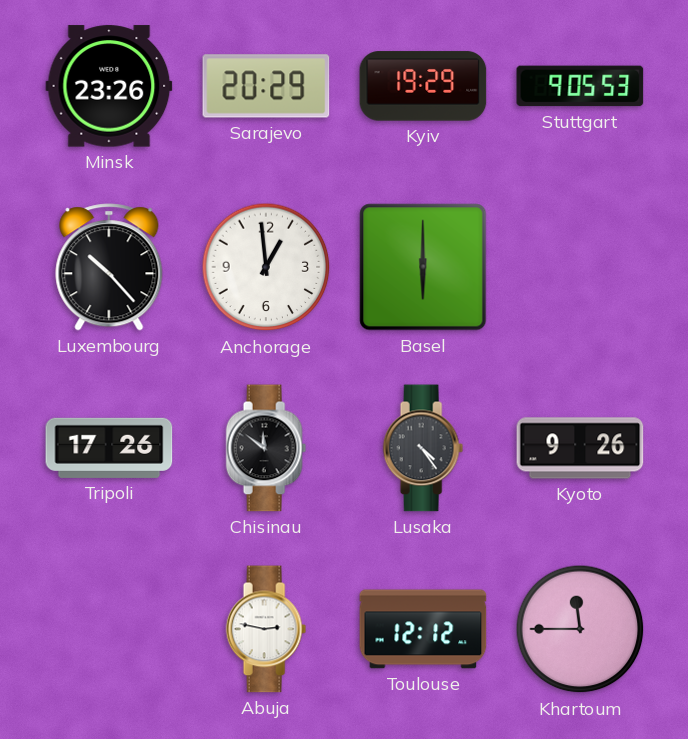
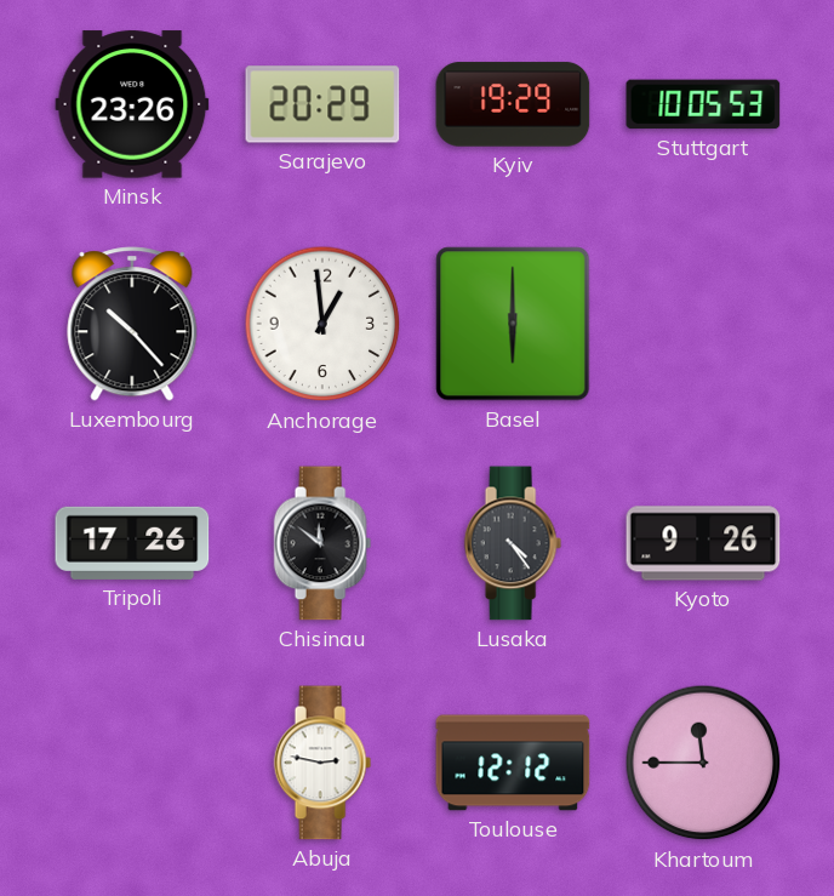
Stuttgart: 9:05 -> 10:05
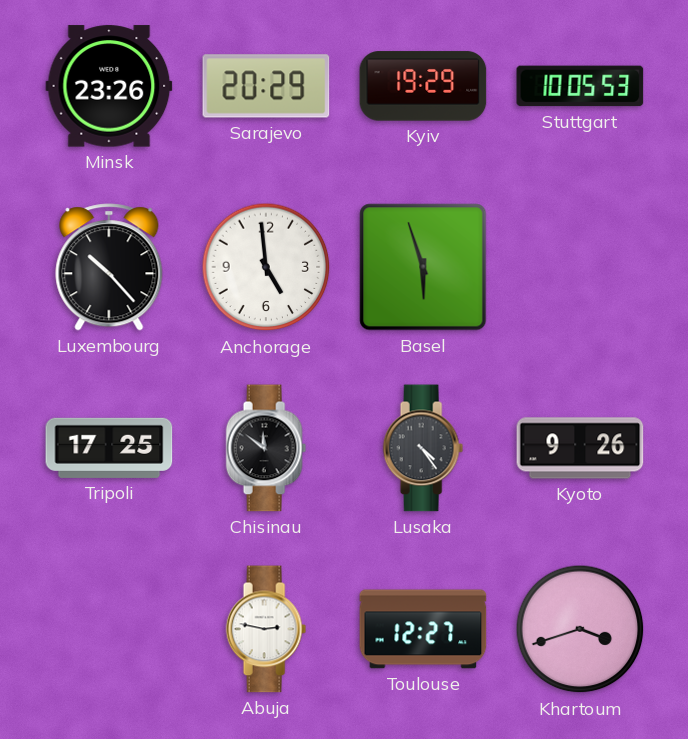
Anchorage: 12:59 -> 4:59
Basel: 6:00 -> 5:57
Tripoli: 17:26 -> 17:25
Toulouse: 12:12 -> 12:27
Khartoum: 11:45 -> 3:42
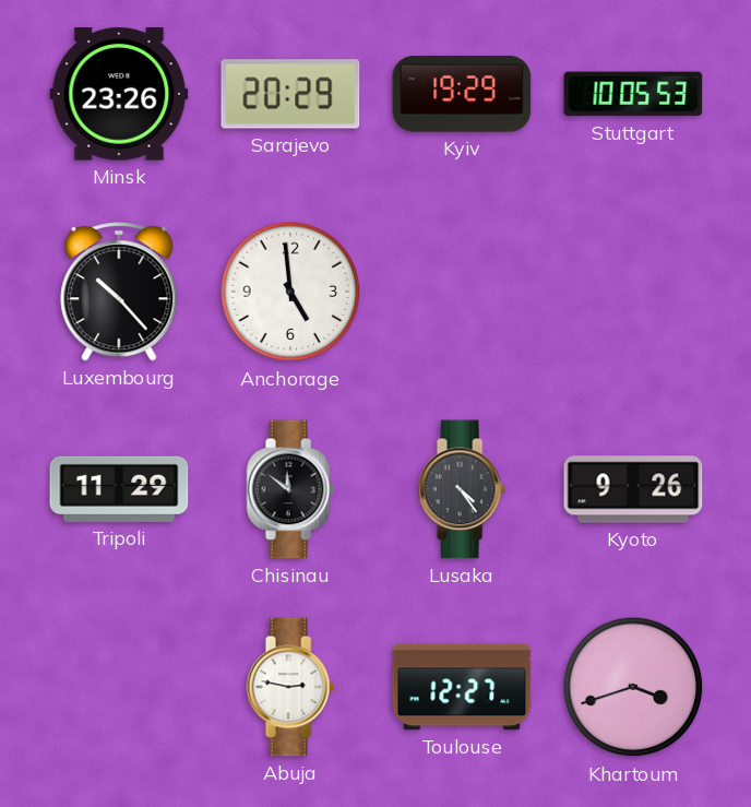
Basel: 5:57 -> none
Tripoli: 17:25 -> 11:29
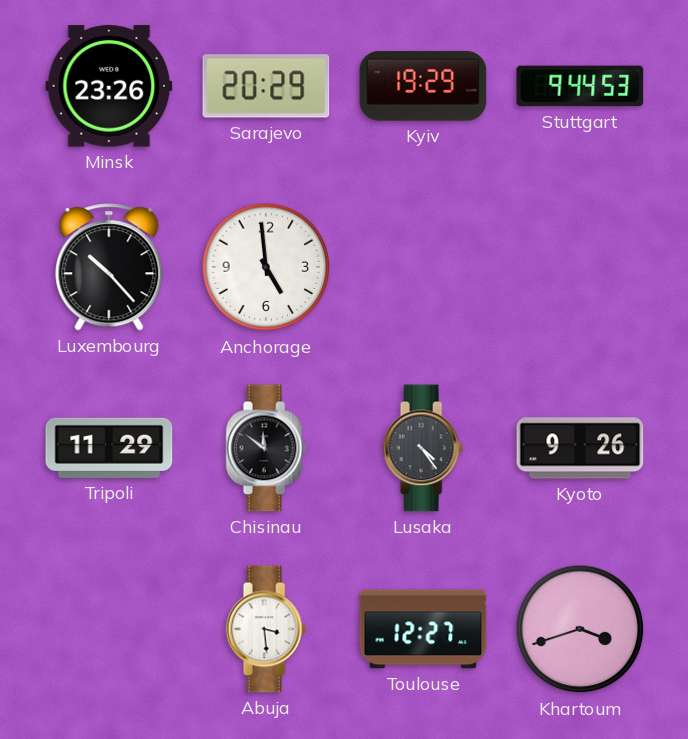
Stuttgart: 10:05 -> 9:44
Abuja: 2:47 -> 3:29
